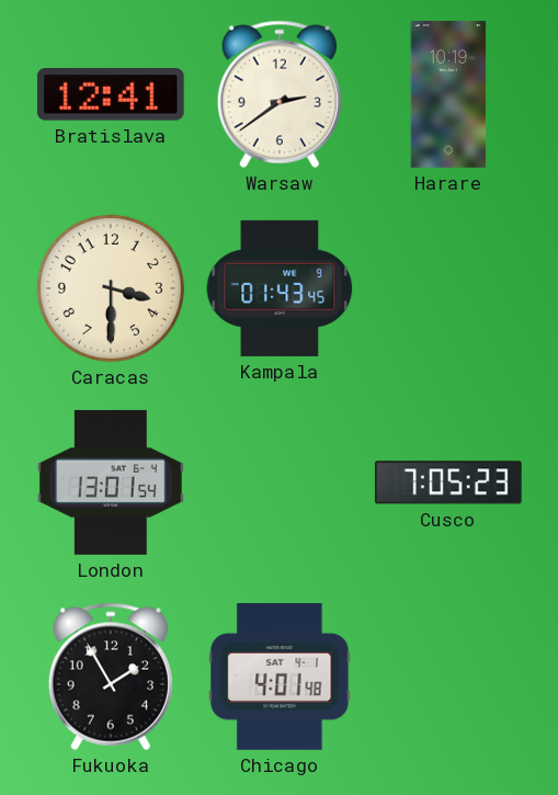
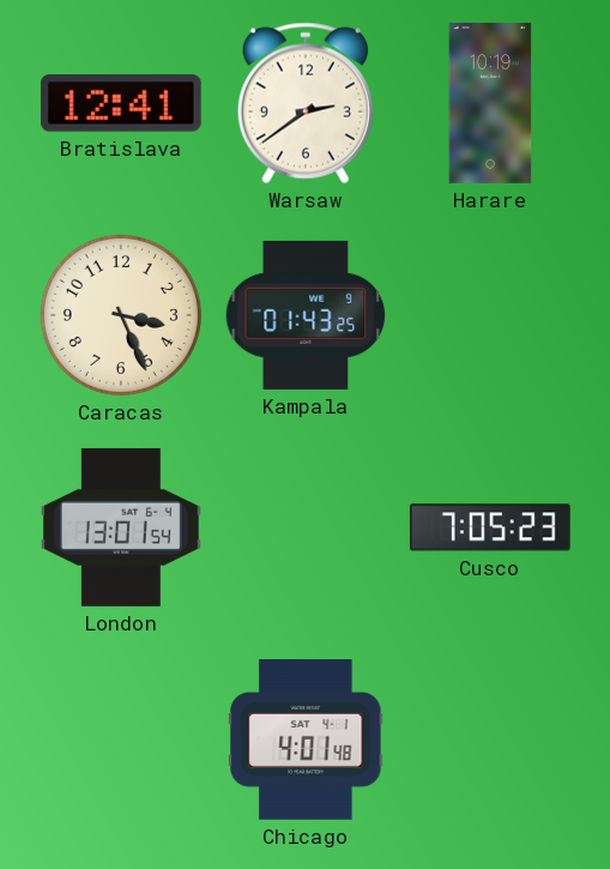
Caracas: 3:30 -> 3:26
Kampala: 01:43:45 -> 01:43:25
Fukuoka: 1:55 -> none
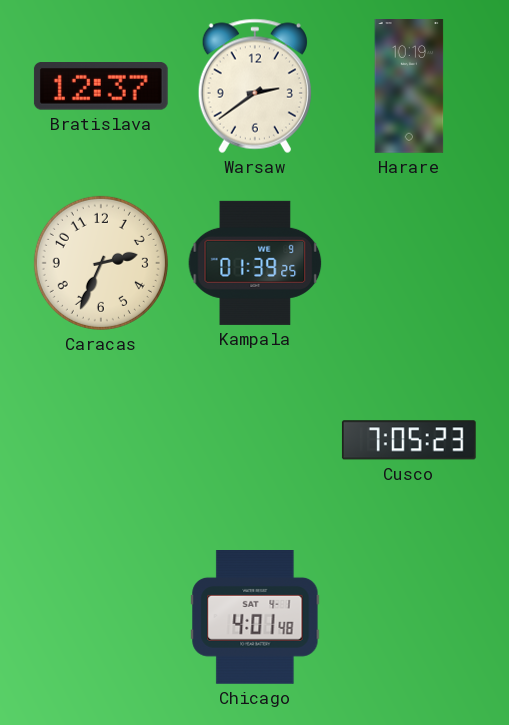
Bratislava: 12:41 -> 12:37
Caracas: 3:26 -> 2:34
Kampala: 01:43 -> 01:39
London: 13:01 -> none
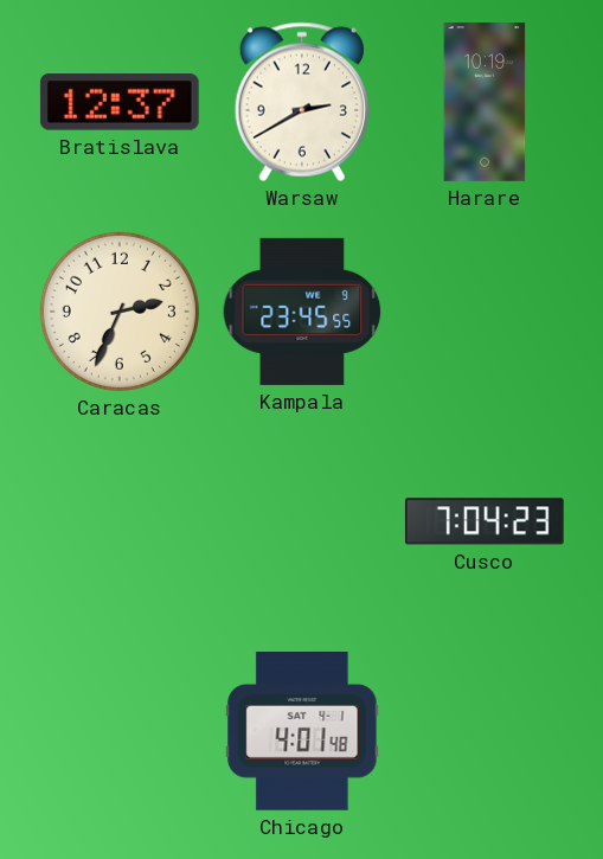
Warsaw: 2:39 -> 2:40
Kampala: 01:39 -> 23:45
Cusco: 7:05 -> 7:04
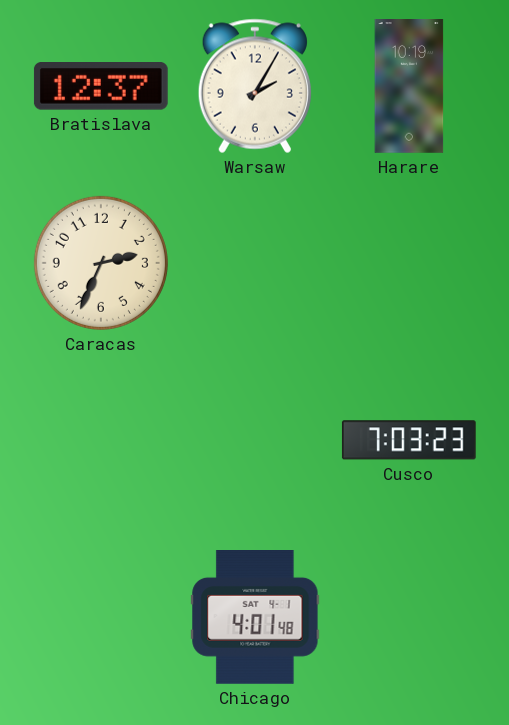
Warsaw: 2:40 -> 2:05
Kampala: 23:45 -> none
Cusco: 7:04 -> 7:03
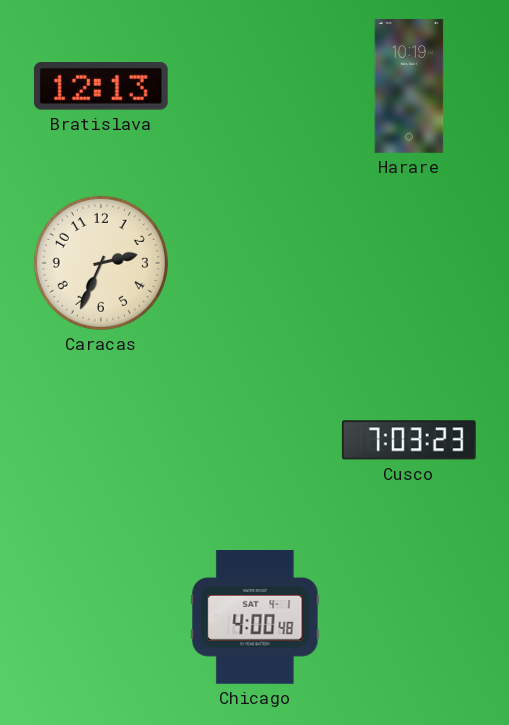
Bratislava: 12:37 -> 12:13
Warsaw: 2:05 -> none
Chicago: 4:01 -> 4:00
